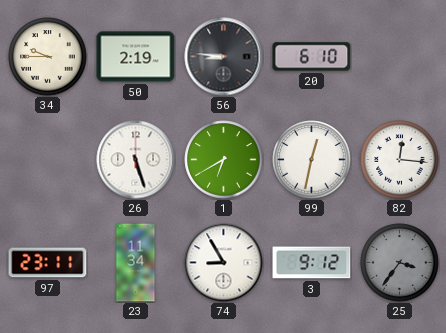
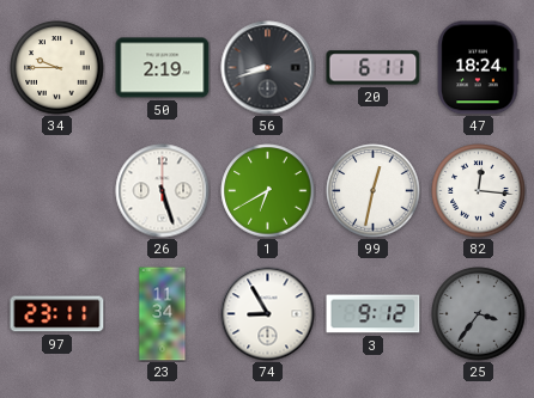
56: 8:46 -> 8:42
20: 6:10 -> 6:11
47: none -> 18:24
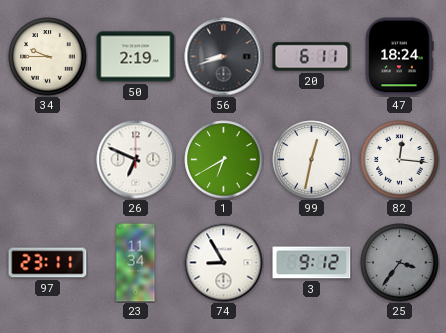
26: 5:27 -> 6:49
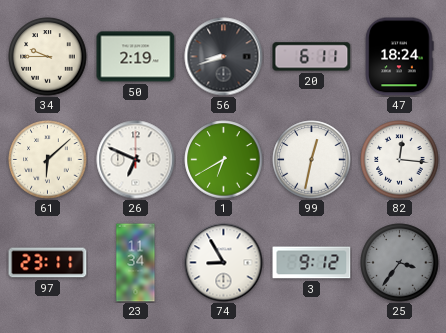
61: none -> 6:08
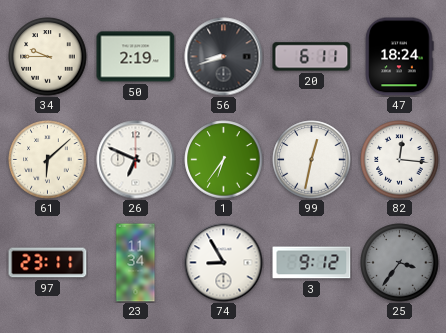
1: 6:40 -> 6:36
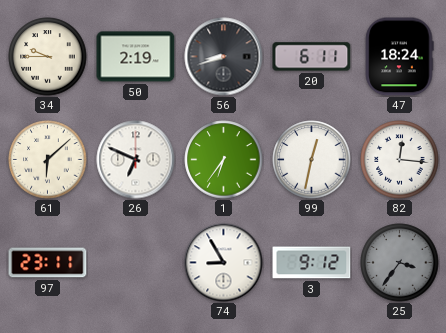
23: 11:34 -> none
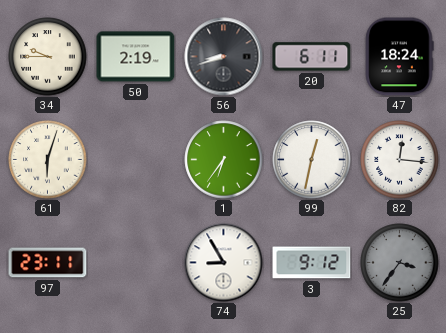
61: 6:08 -> 6:03
26: 6:49 -> none
